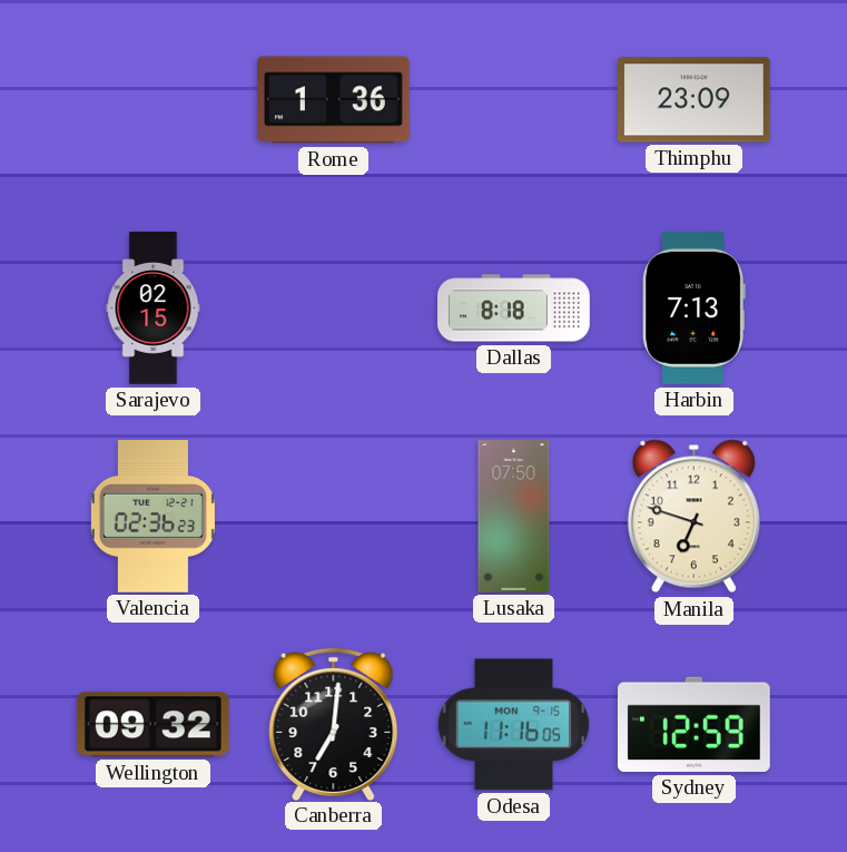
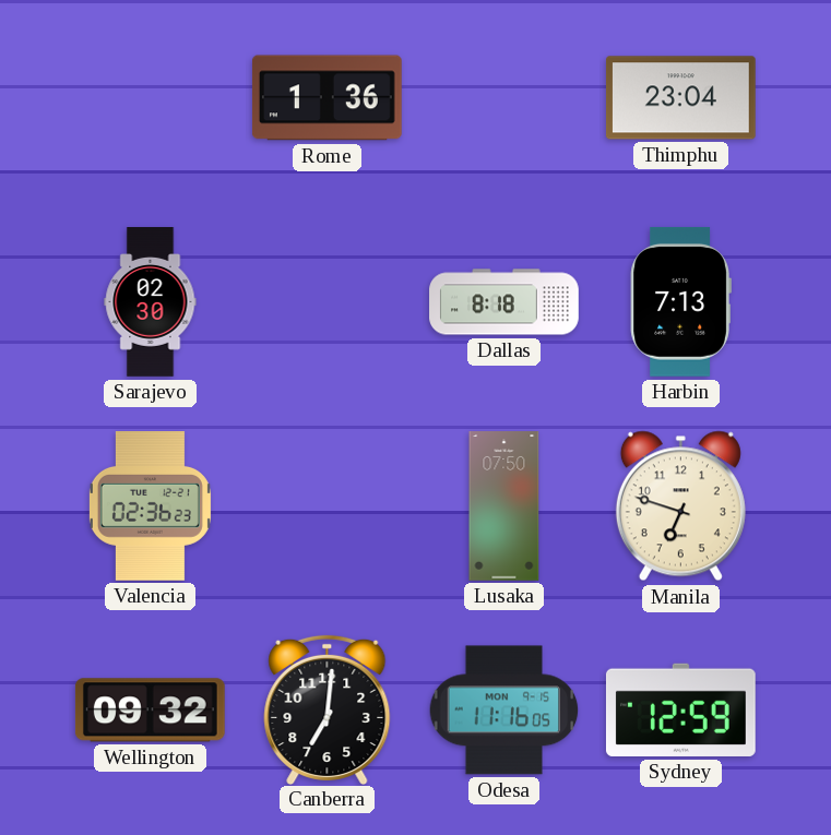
Thimphu: 23:09 -> 23:04
Sarajevo: 02:15 -> 02:30
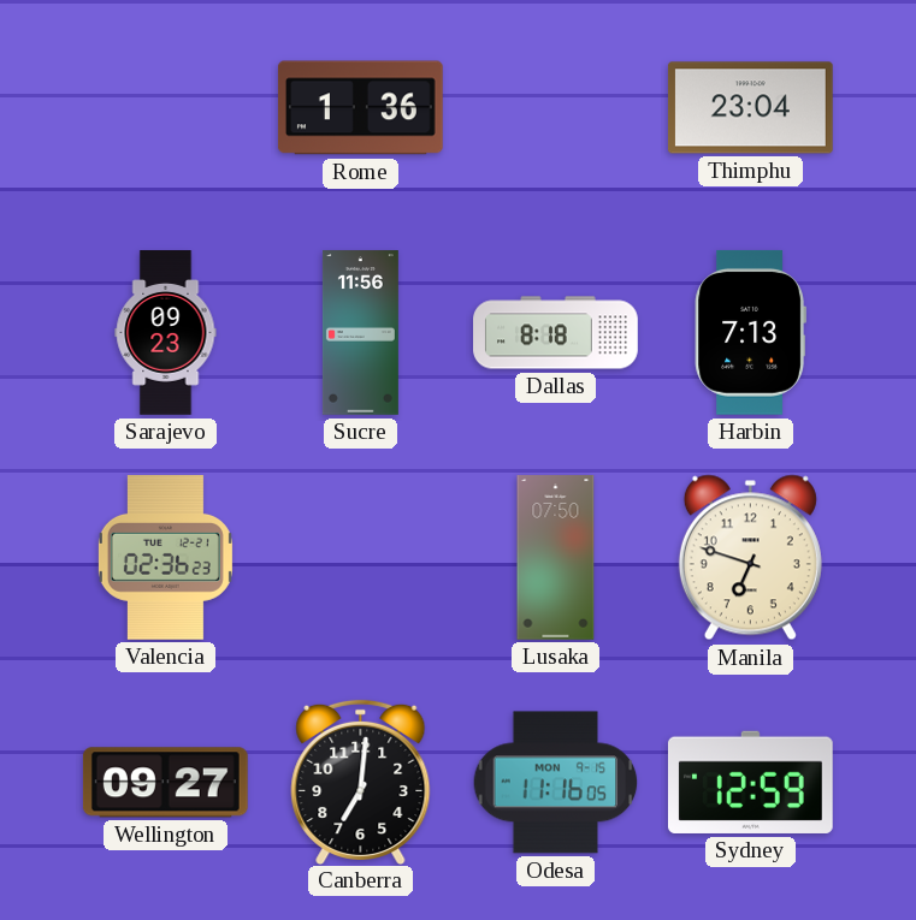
Sarajevo: 02:30 -> 09:23
Sucre: none -> 11:56
Wellington: 09:32 -> 09:27
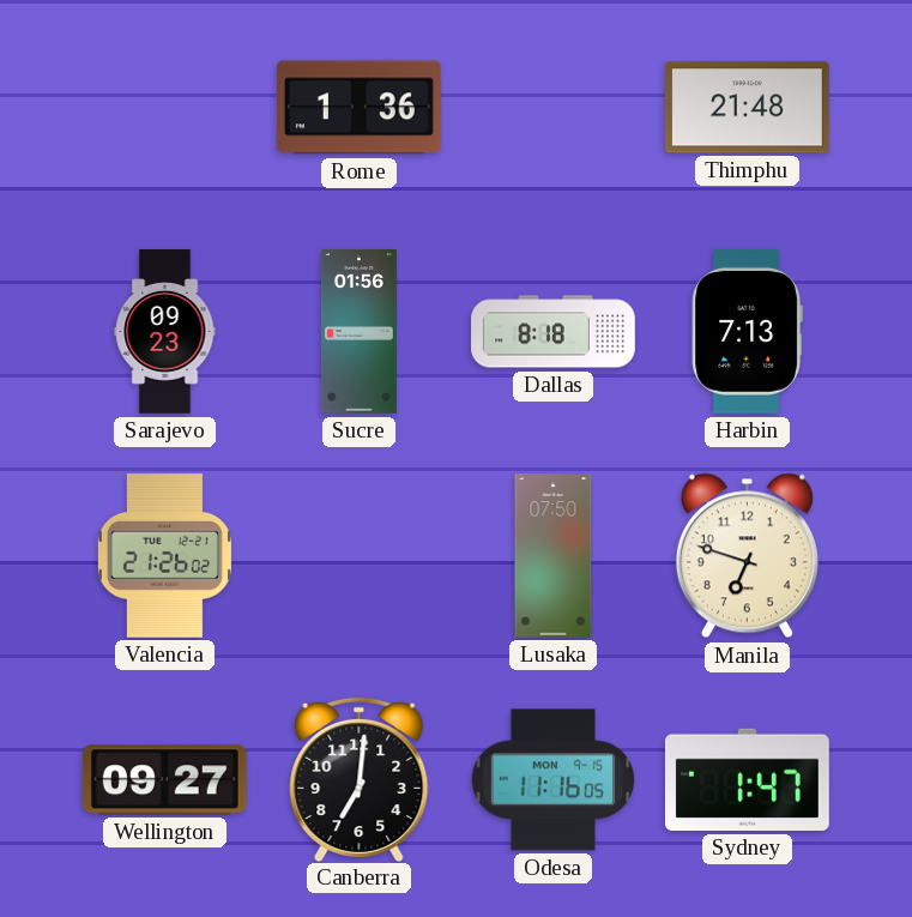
Thimphu: 23:04 -> 21:48
Sucre: 11:56 -> 01:56
Valencia: 02:36 -> 21:26
Sydney: 12:59 -> 1:47
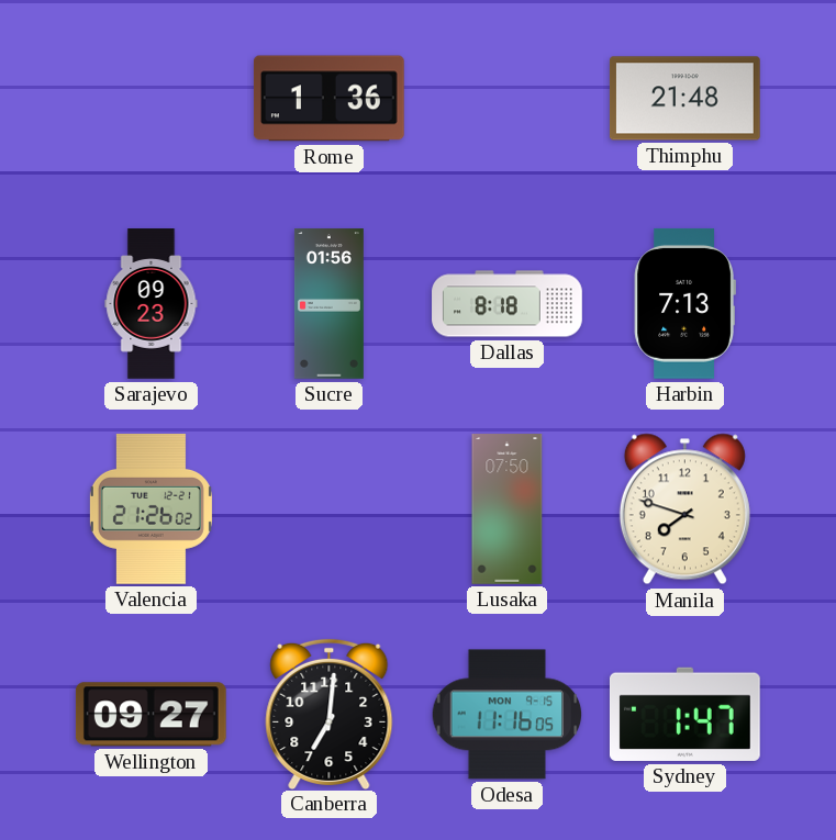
Manila: 6:48 -> 7:48
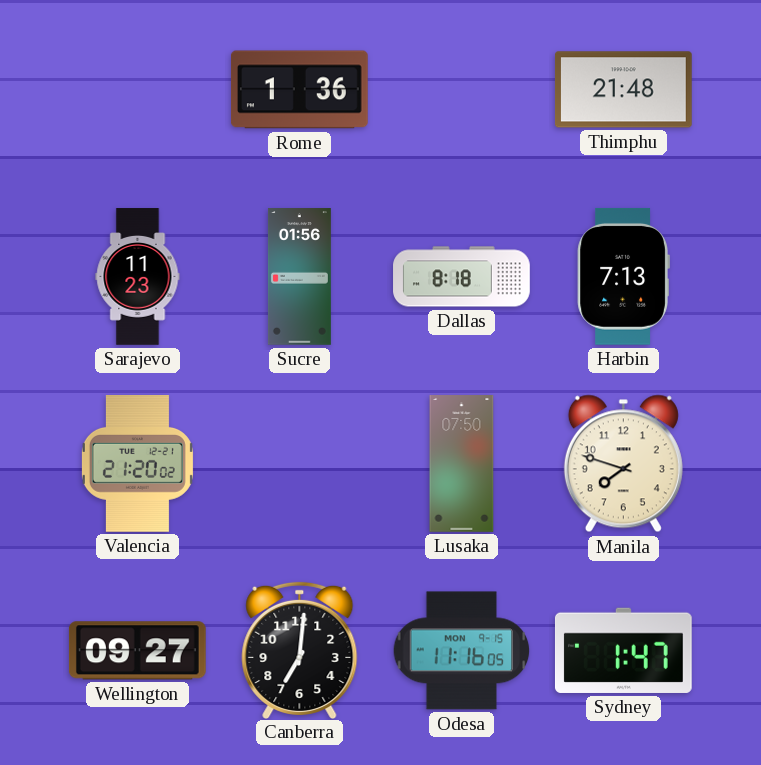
Sarajevo: 09:23 -> 11:23
Valencia: 21:26 -> 21:20
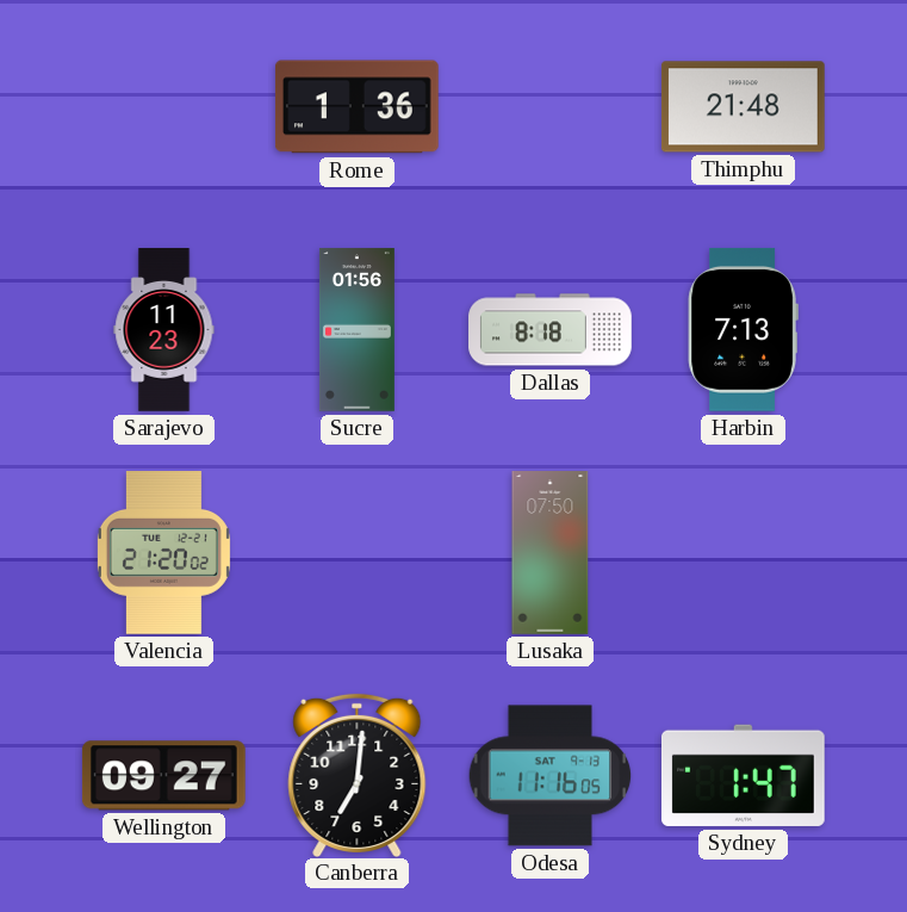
Manila: 7:48 -> none
Odesa date: MON 9-15 -> SAT 9-13
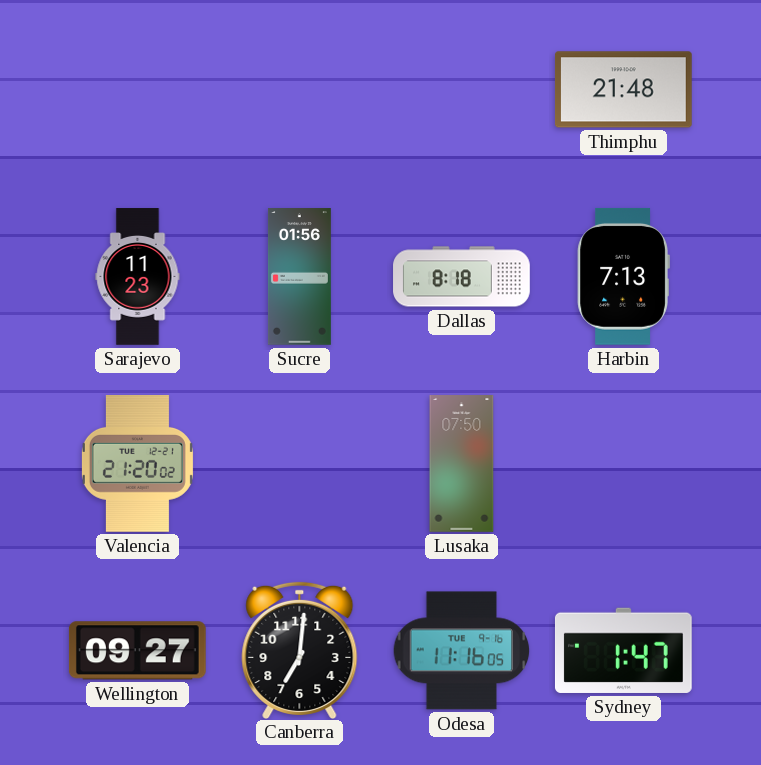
Rome: 1:36 -> none
Odesa date: SAT 9-13 -> TUE 9-16
